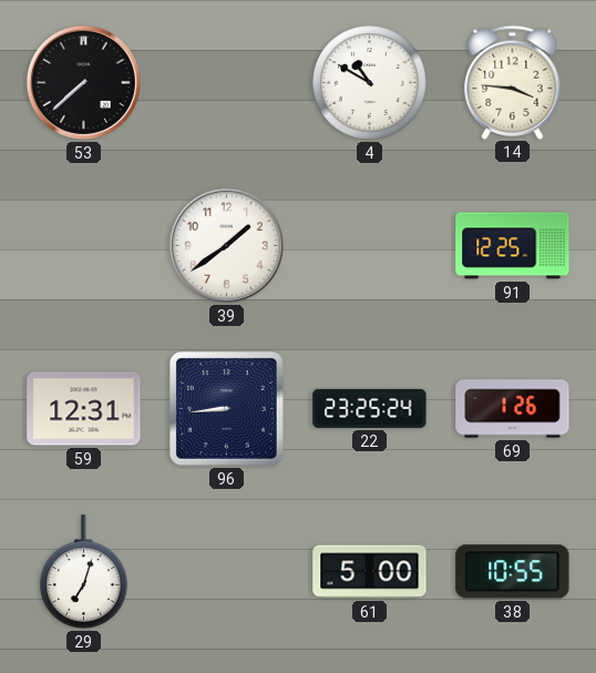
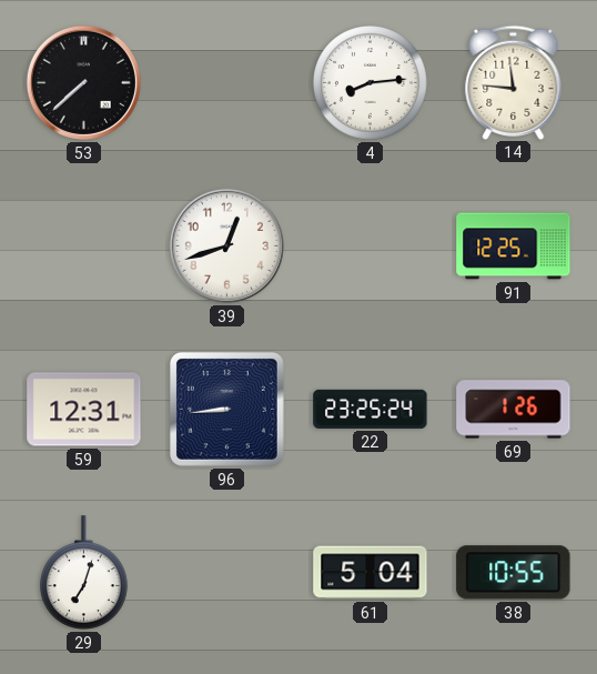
4: 10:50 -> 8:14
14: 3:46 -> 11:46
39: 1:39 -> 12:42
61: 5:00 -> 5:04
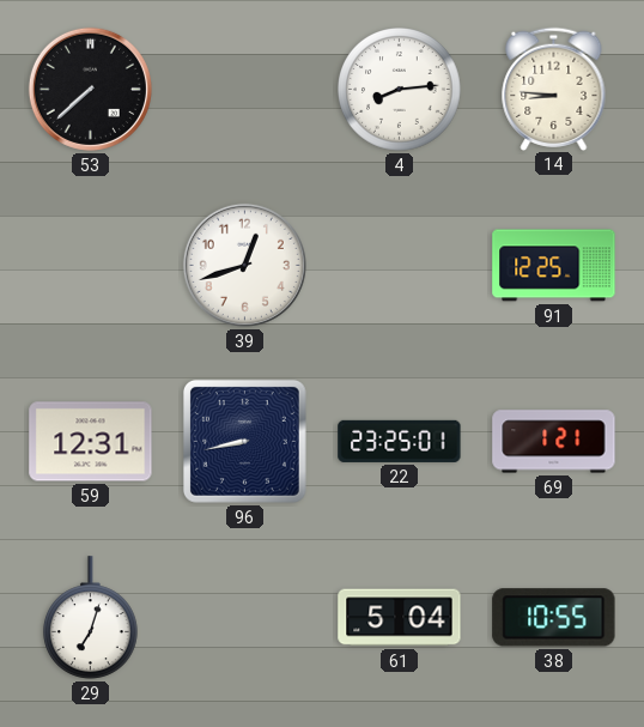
14: 11:46 -> 8:46
96: 8:44 -> 8:43
22: 23:25:24 -> 23:25:01
69: 1:26 -> 1:21
